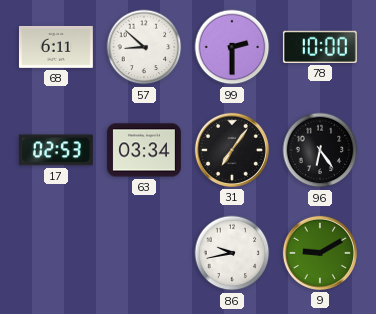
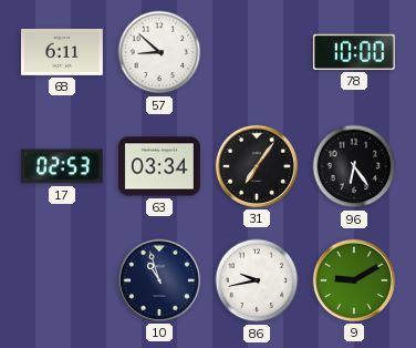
99: 2:30 -> none
10: none -> 10:57
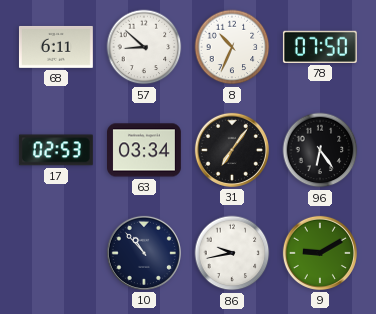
8: none -> 10:34
78: 10:00 -> 07:50
10: 10:57 -> 10:53
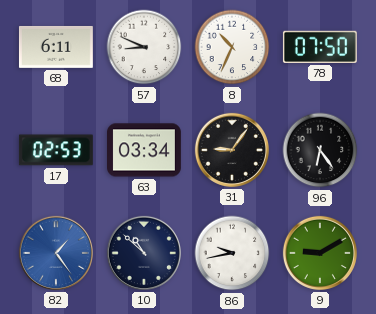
57: 8:52 -> 8:49
31: 7:06 -> 9:06
82: none -> 1:24
10: 10:53 -> 10:52
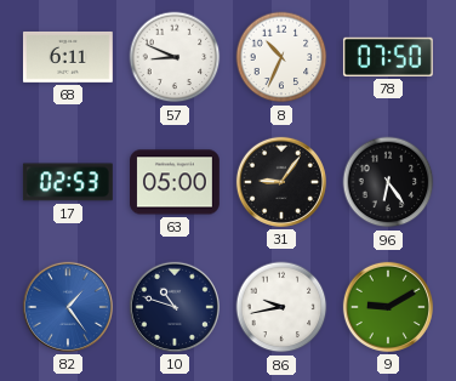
63: 03:34 -> 05:00
10: 10:52 -> 10:48
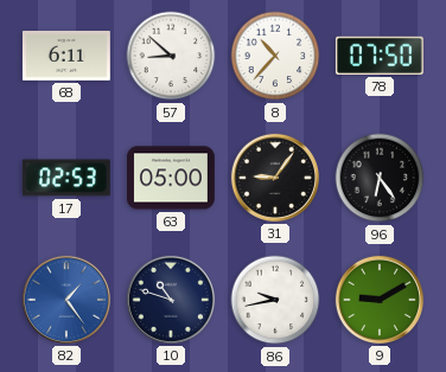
57: 8:49 -> 8:52
8: 10:34 -> 10:37
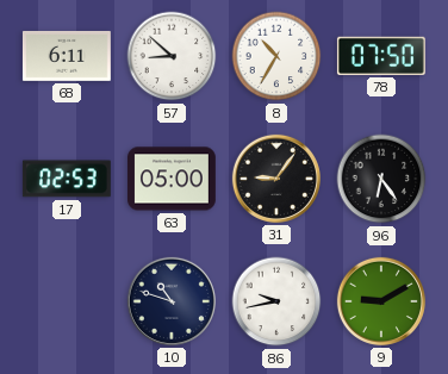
8: 10:37 -> 10:35
82: 1:24 -> none
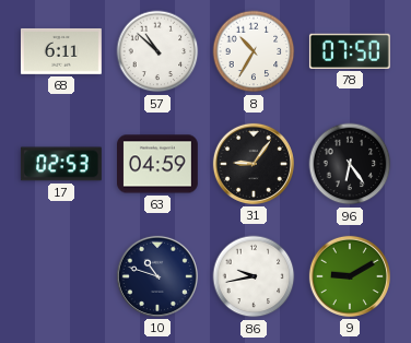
57: 8:52 -> 10:52
63: 05:00 -> 04:59
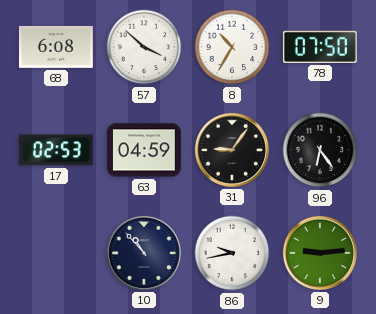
68: 6:11 -> 6:08
57: 10:52 -> 3:52
10: 10:48 -> 10:53
9: 9:10 -> 9:14
